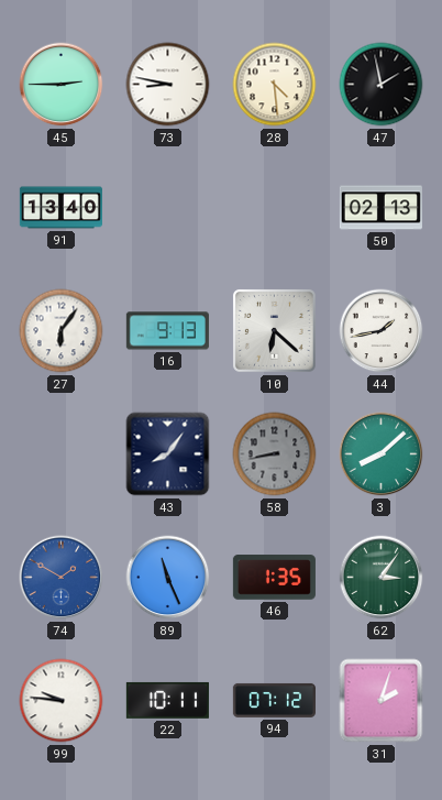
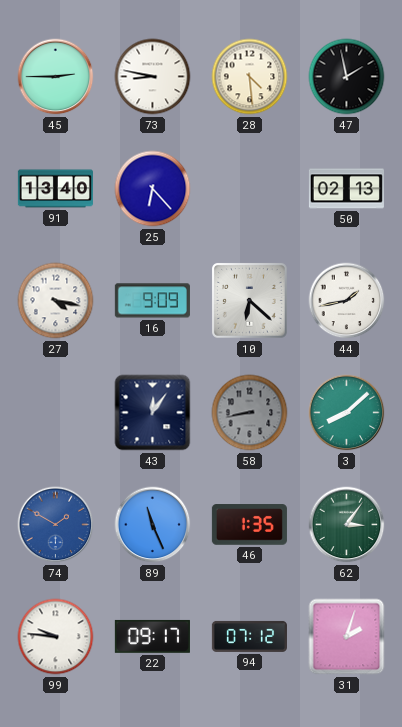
25: none -> 6:23
27: 6:06 -> 4:17
16: 9:13 -> 9:09
43: 8:06 -> 12:06
22: 10:11 -> 09:17
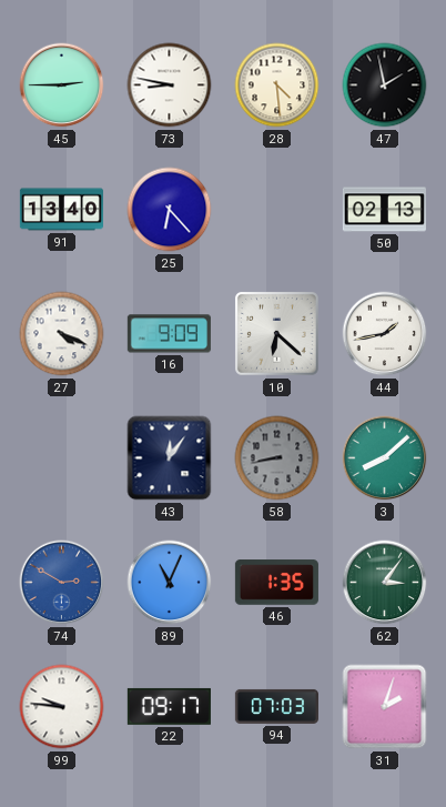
27: 4:17 -> 4:19
74: 1:50 -> 2:50
89: 11:26 -> 11:04
94: 07:12 -> 07:03
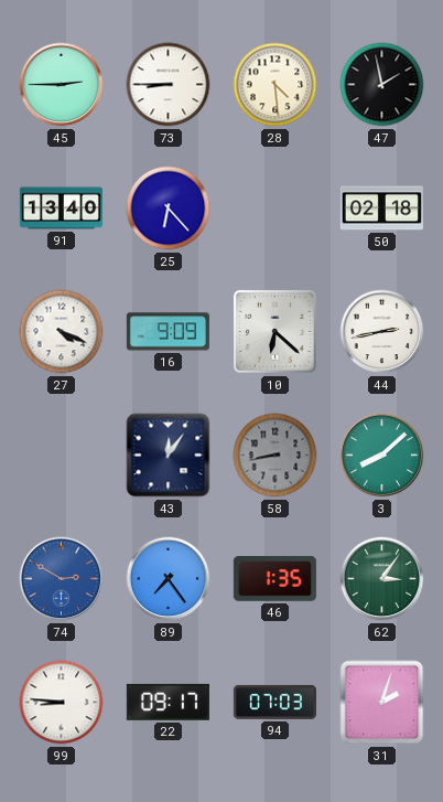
73: 8:47 -> 8:45
50: 02:13 -> 02:18
44: 1:43 -> 2:43
89: 11:04 -> 7:24
99: 9:46 -> 8:46
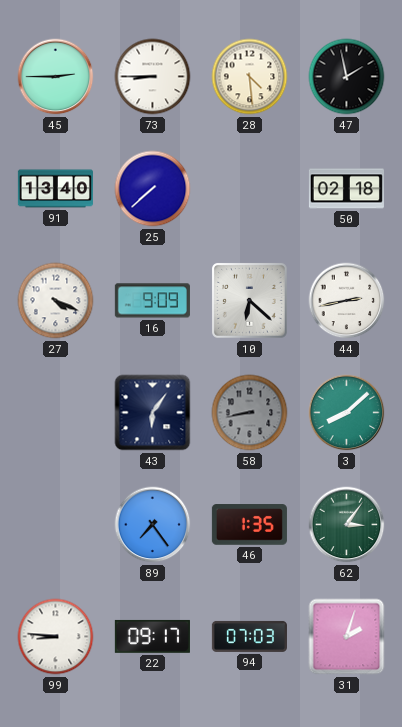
25: 6:23 -> 7:38
43: 12:06 -> 6:06
74: 2:50 -> none
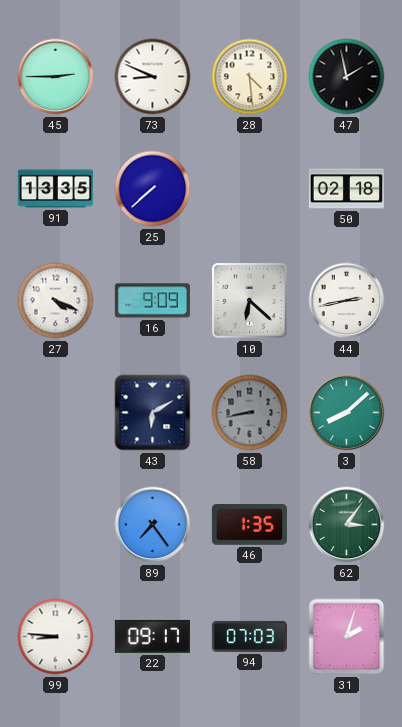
73: 8:45 -> 8:49
91: 13:40 -> 13:35
43: 6:06 -> 6:10
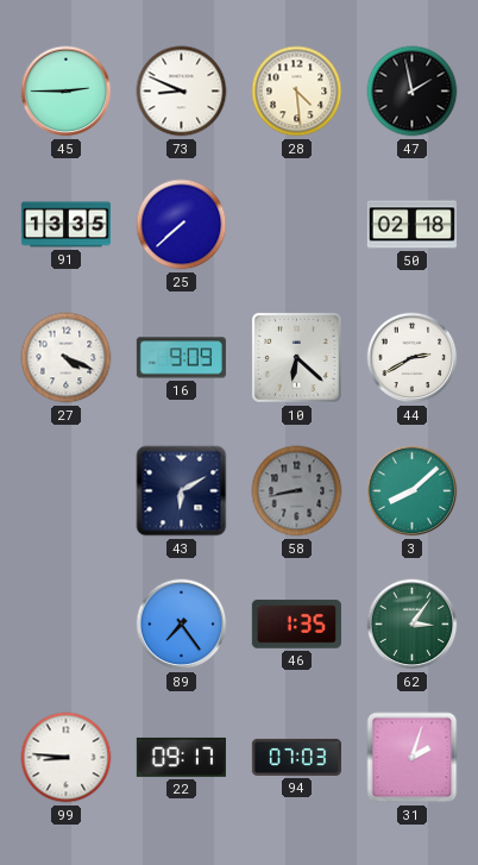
44: 2:43 -> 2:40
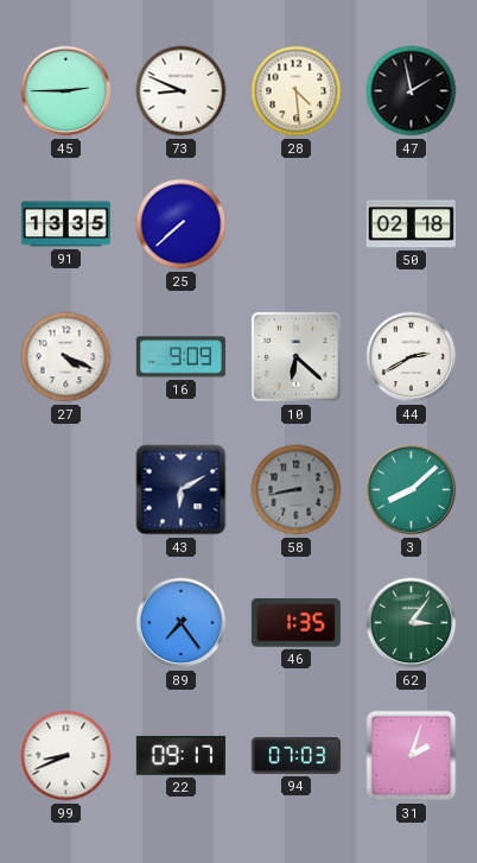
99: 8:46 -> 8:41
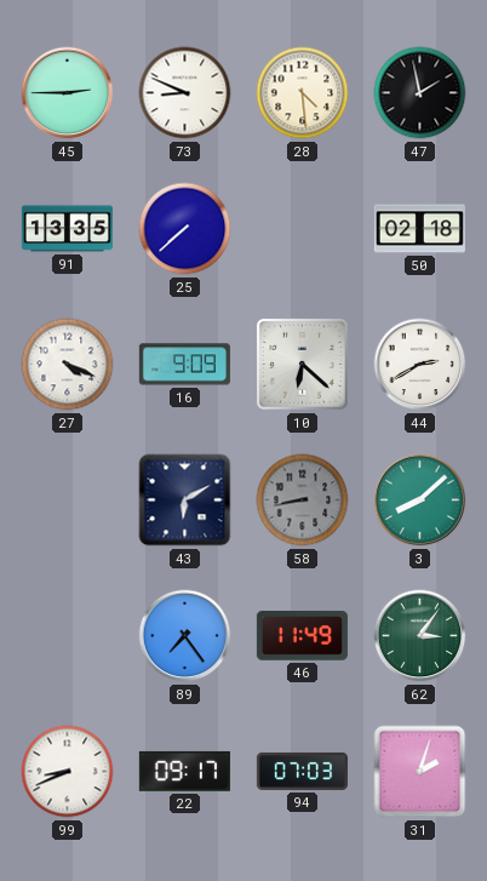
46: 1:35 -> 11:49
